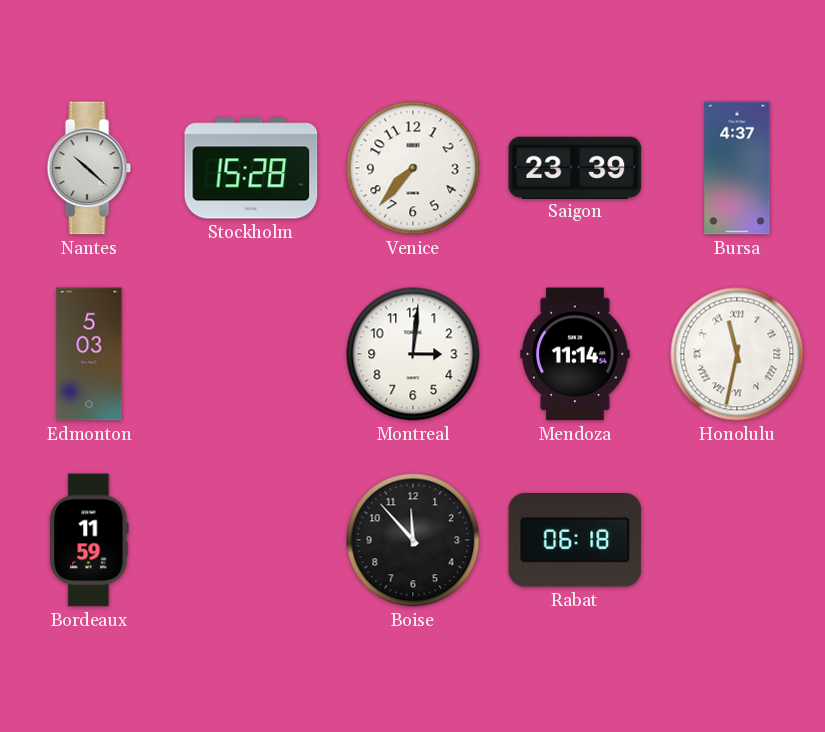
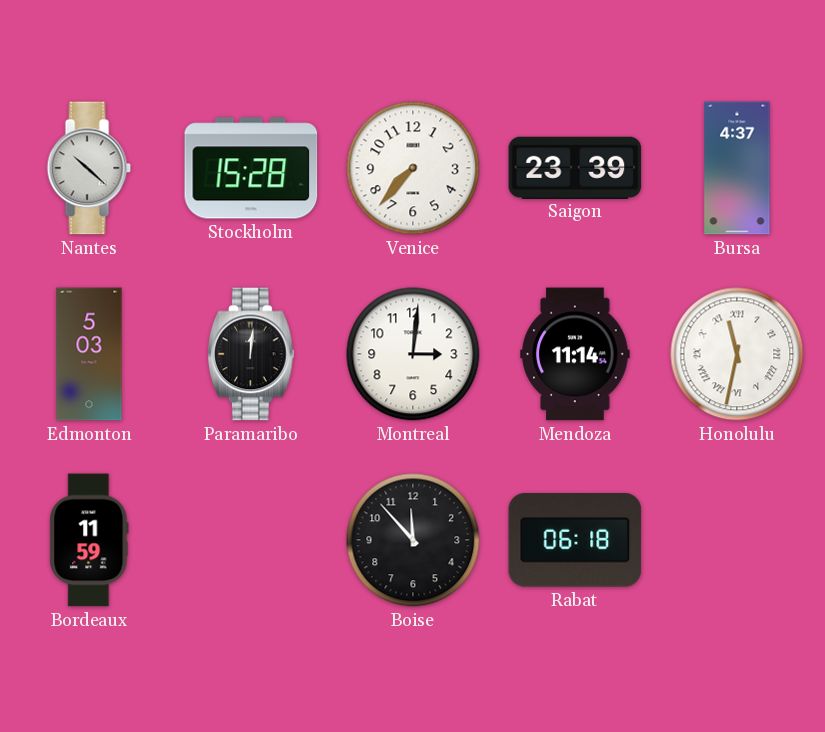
Paramaribo: none -> 12:01
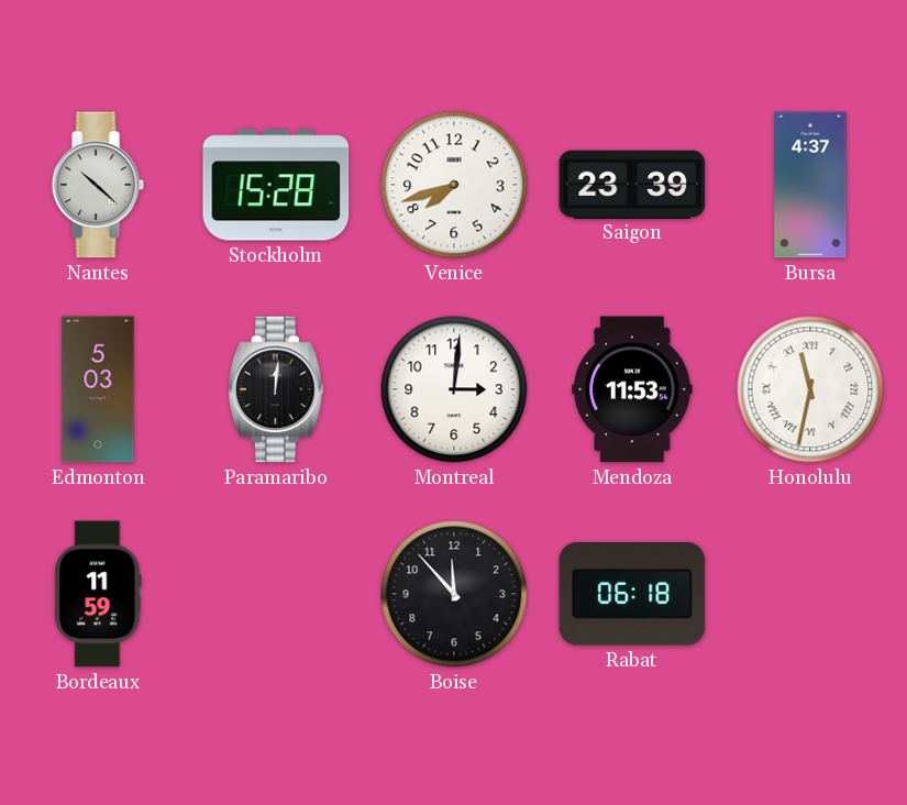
Venice: 7:37 -> 7:42
Mendoza: 11:14 -> 11:53
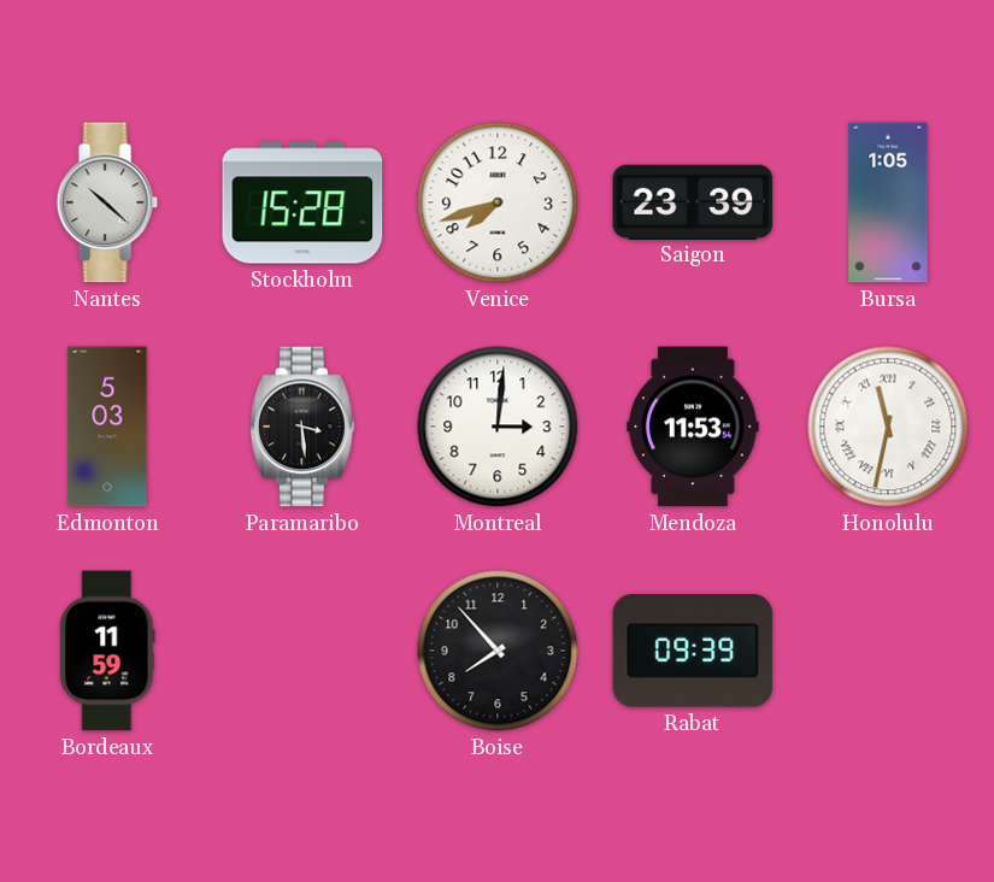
Bursa: 4:37 -> 1:05
Paramaribo: 12:01 -> 3:29
Boise: 11:53 -> 7:53
Rabat: 06:18 -> 09:39
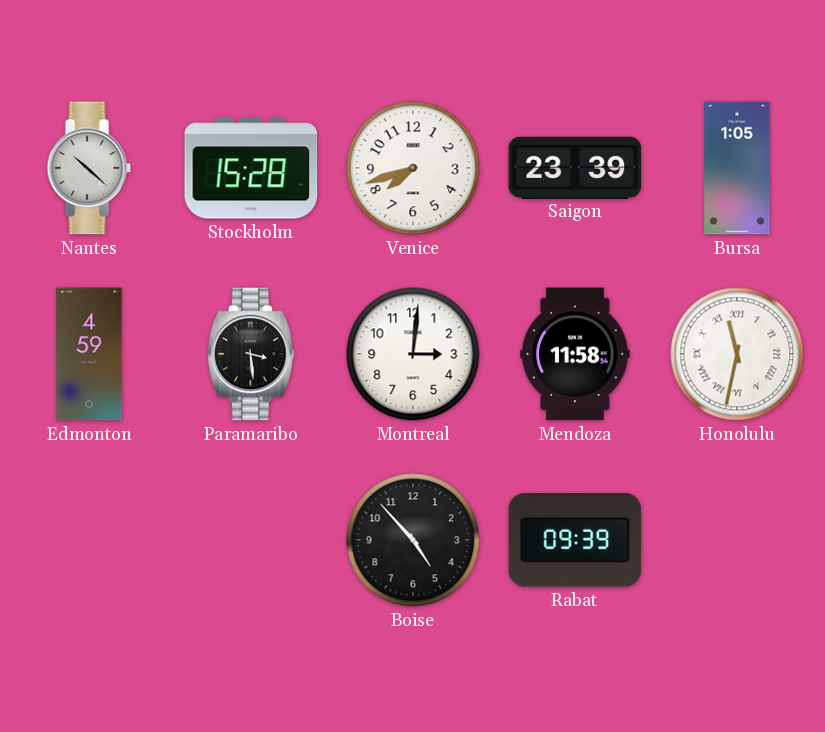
Edmonton: 5:03 -> 4:59
Mendoza: 11:53 -> 11:58
Bordeaux: 11:59 -> none
Boise: 7:53 -> 4:53
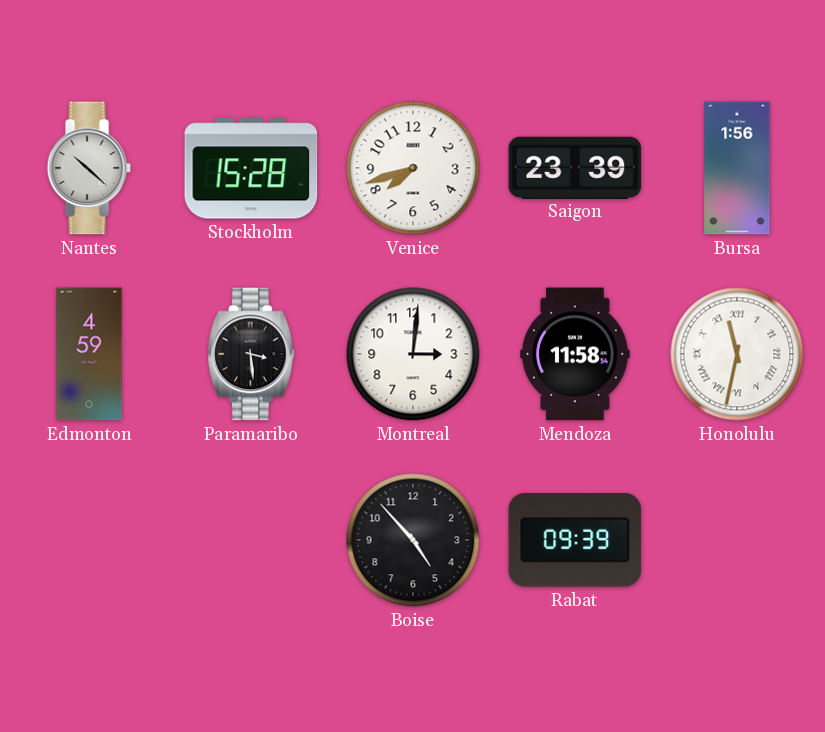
Bursa: 1:05 -> 1:56
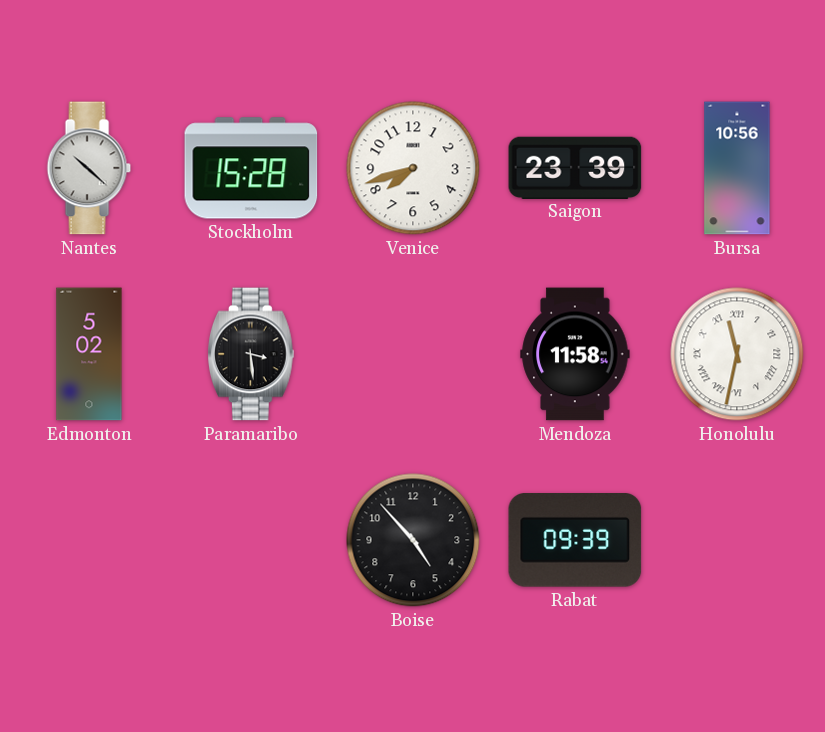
Bursa: 1:56 -> 10:56
Edmonton: 4:59 -> 5:02
Montreal: 3:01 -> none
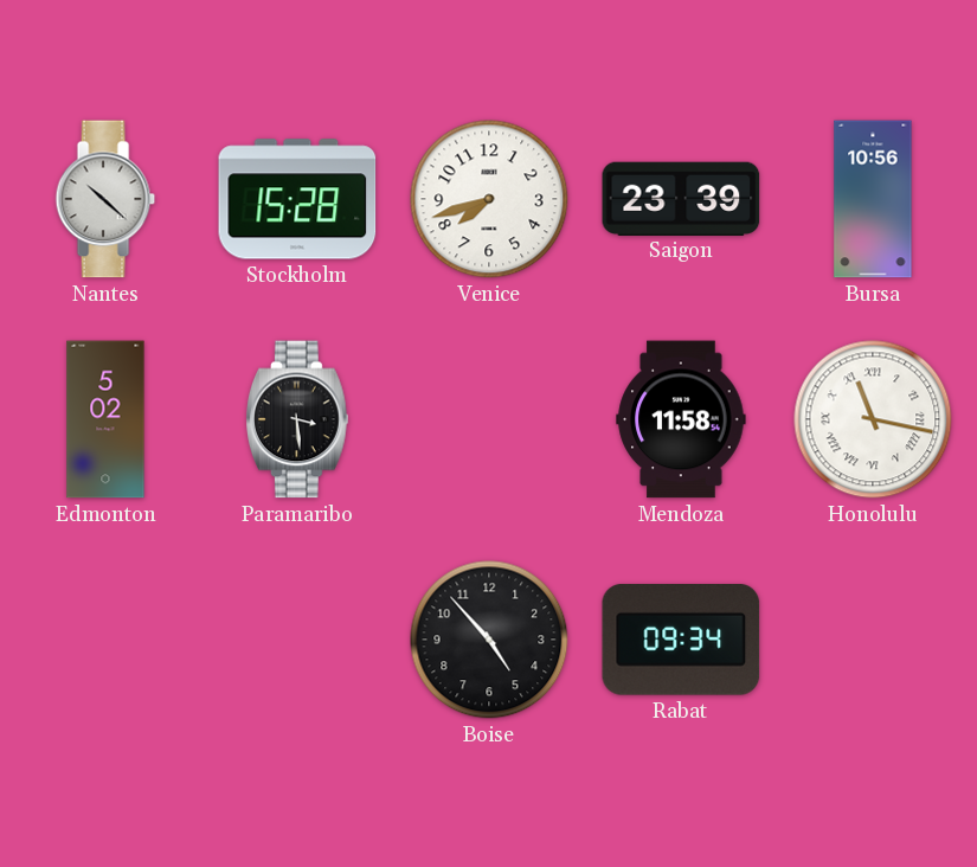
Honolulu: 11:32 -> 11:17
Rabat: 09:39 -> 09:34
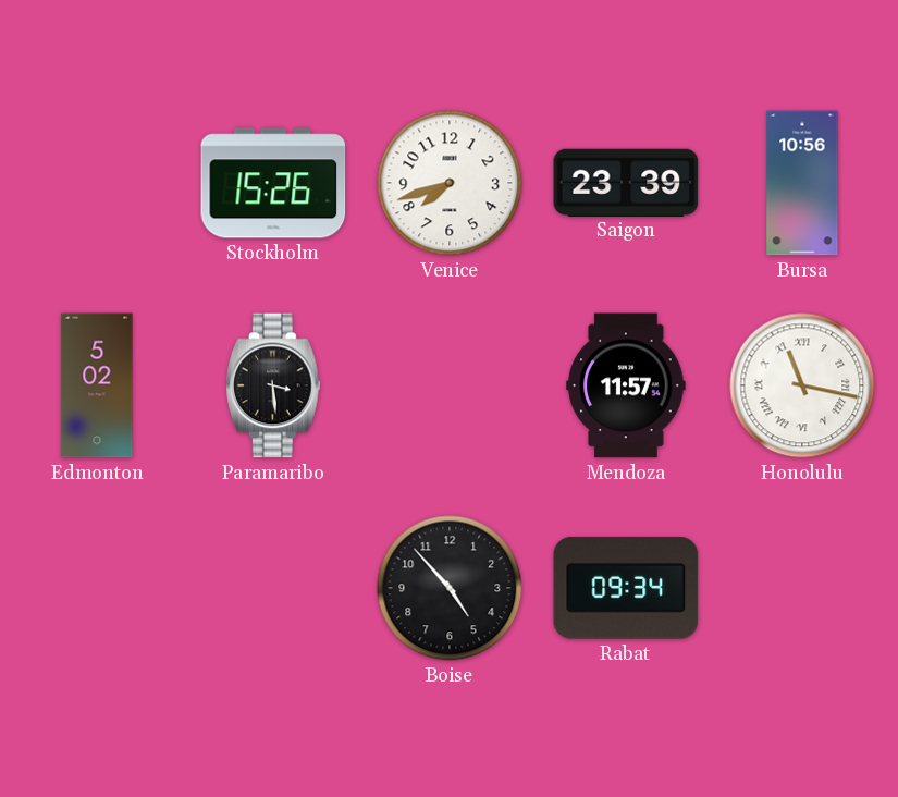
Nantes: 10:22 -> none
Stockholm: 15:28 -> 15:26
Mendoza: 11:58 -> 11:57
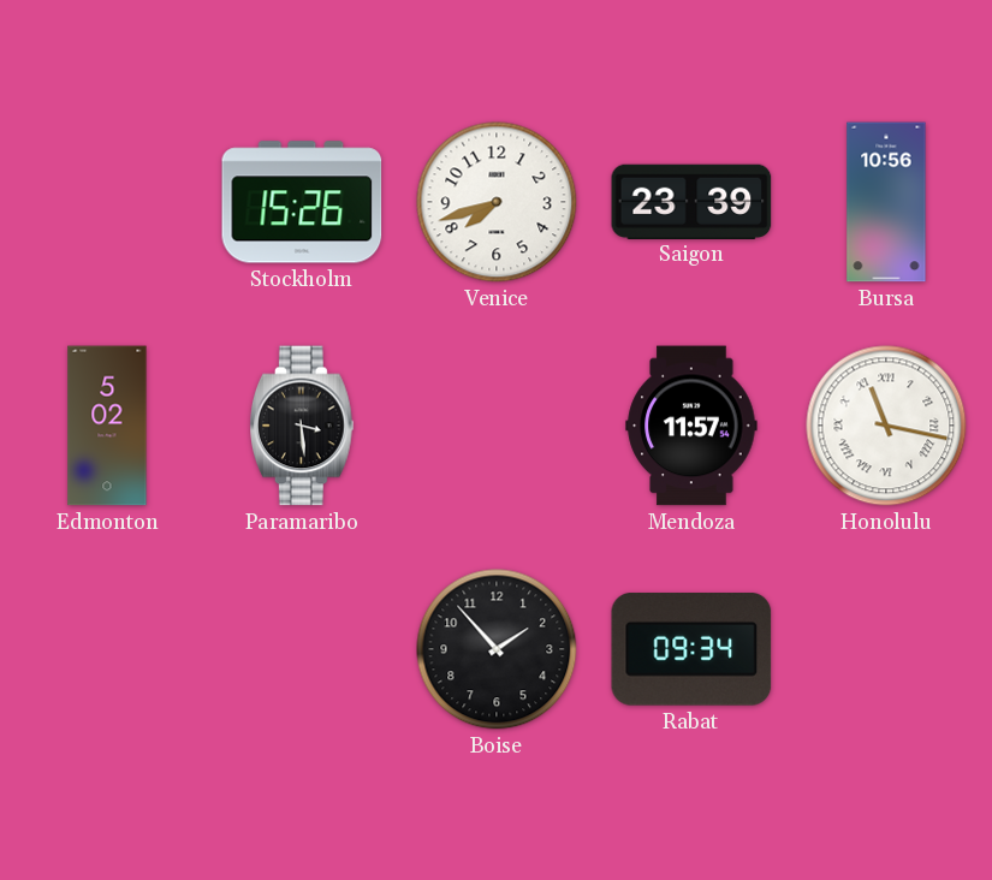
Boise: 4:53 -> 1:53
